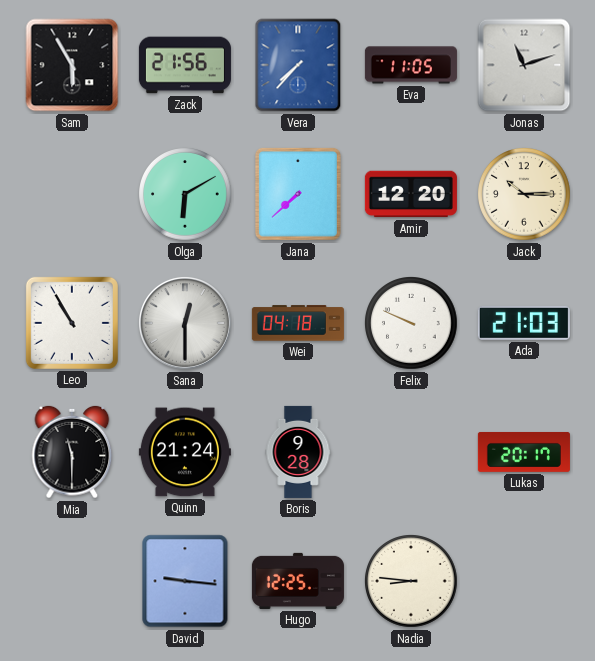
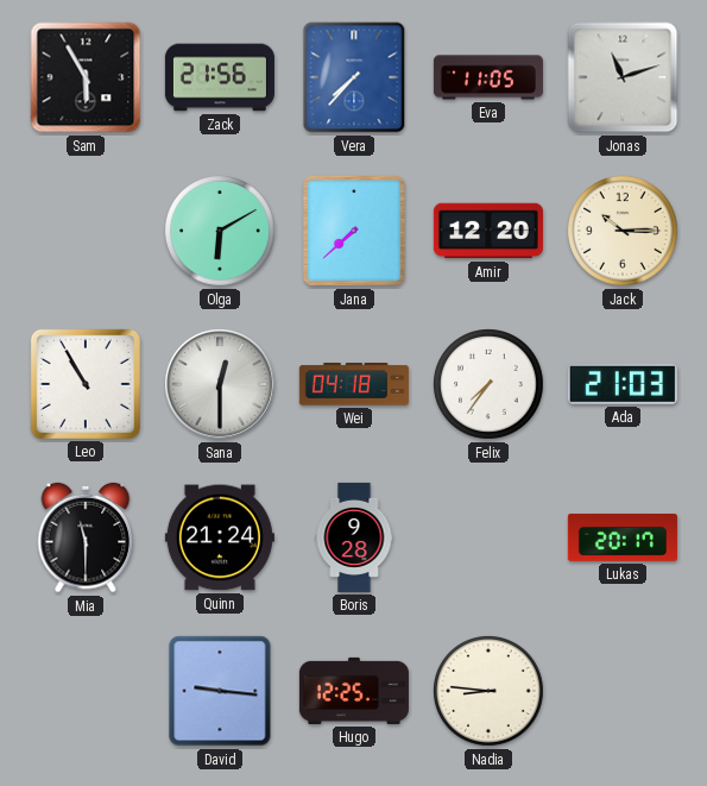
Felix: 9:49 -> 7:36
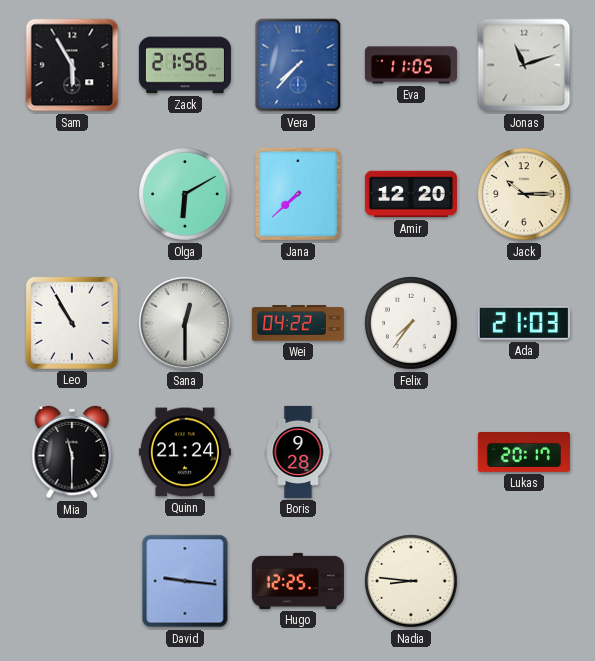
Wei: 04:18 -> 04:22
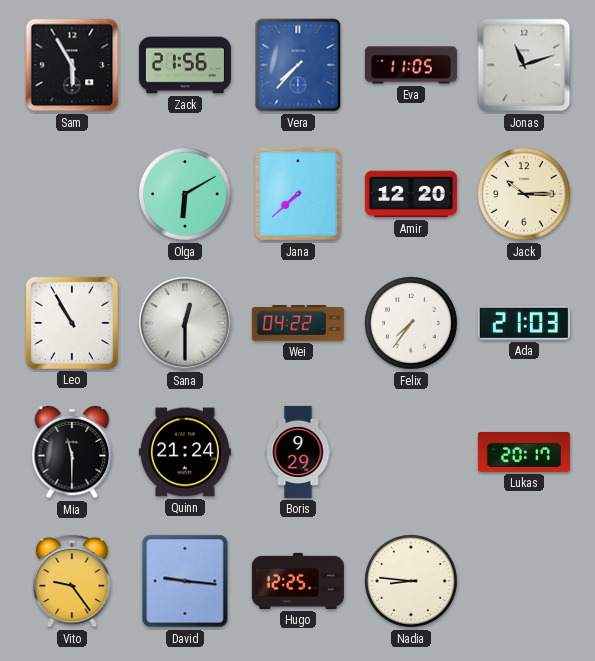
Boris: 9:28 -> 9:29
Vito: none -> 9:24
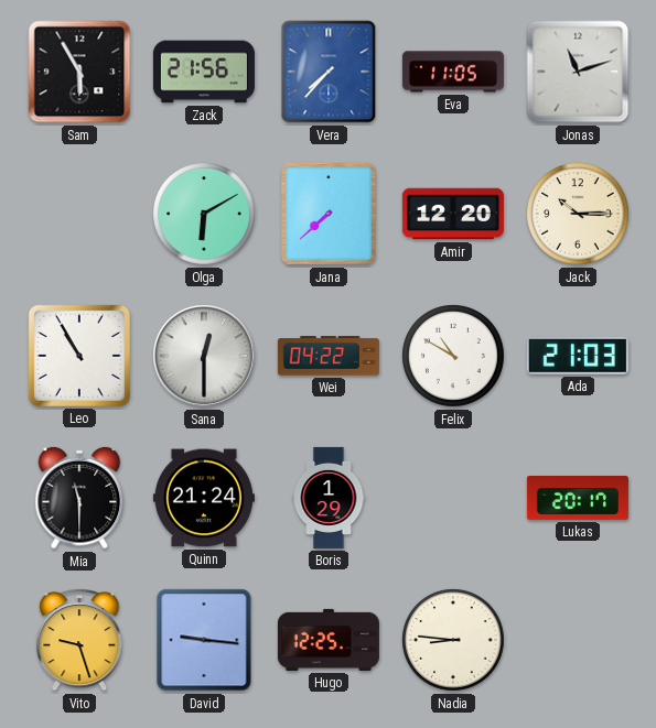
Felix: 7:36 -> 10:50
Boris: 9:29 -> 1:29
Vito: 9:24 -> 9:27
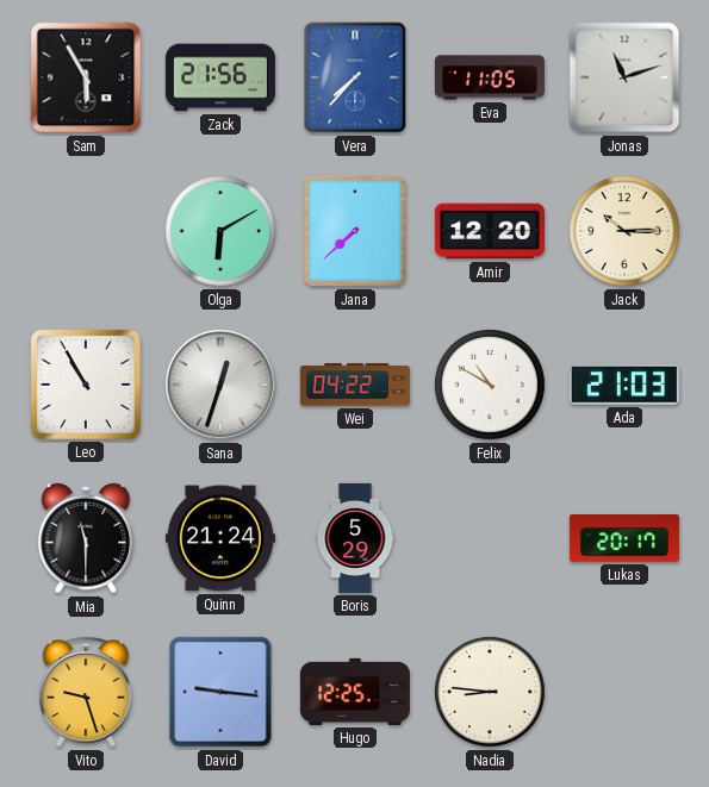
Sana: 12:30 -> 12:33
Boris: 1:29 -> 5:29
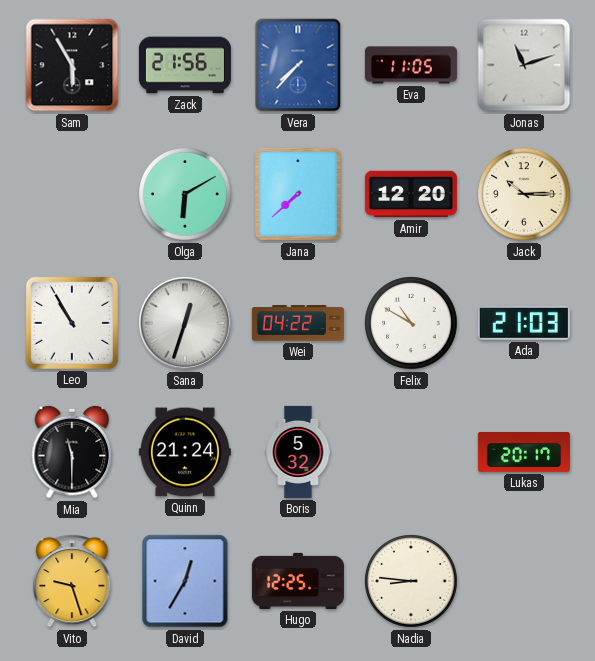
Boris: 5:29 -> 5:32
David: 9:16 -> 12:35
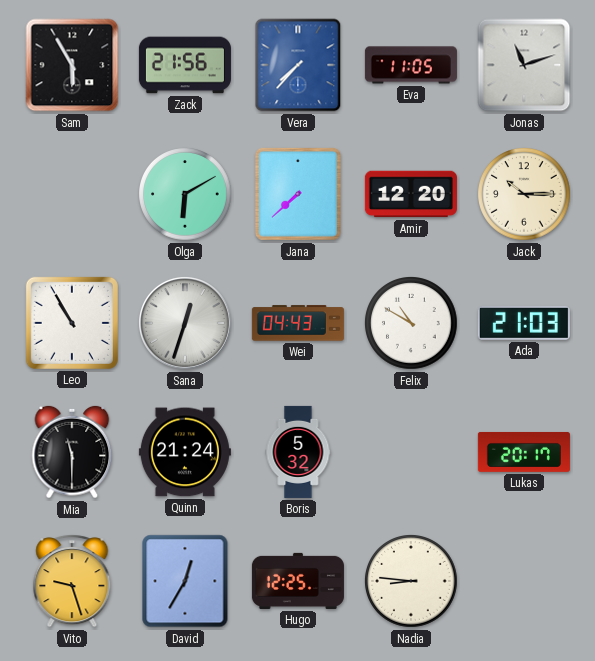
Wei: 04:22 -> 04:43
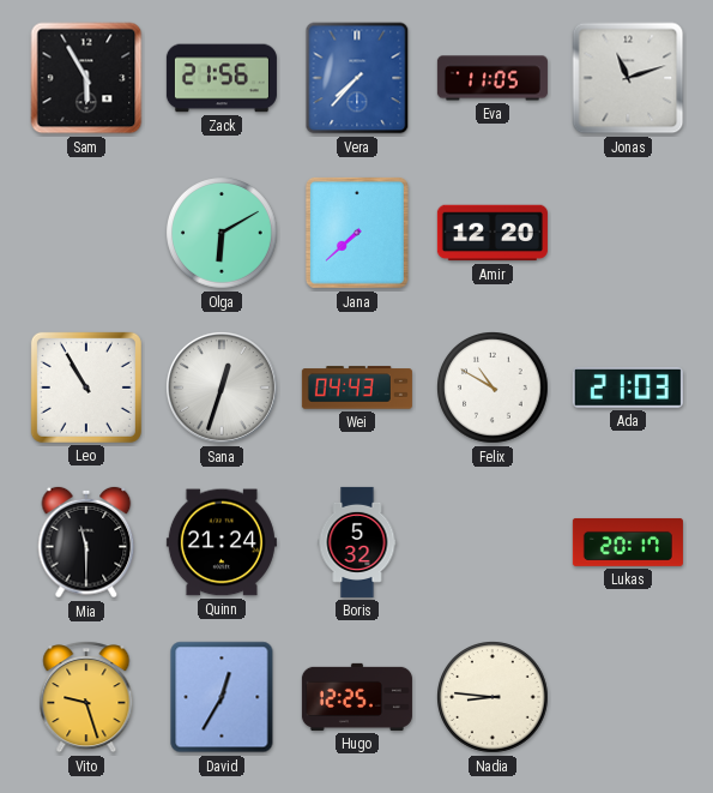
Jack: 10:15 -> none
